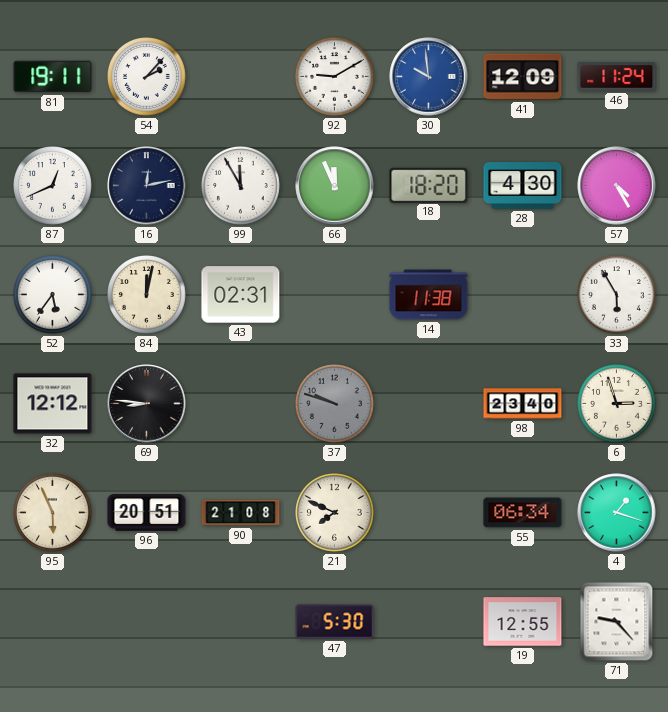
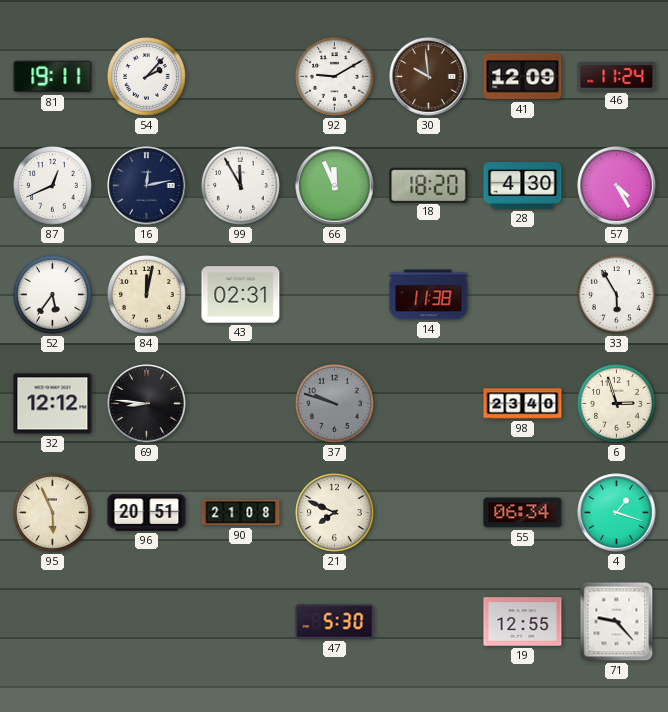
30 dial: blue -> brown
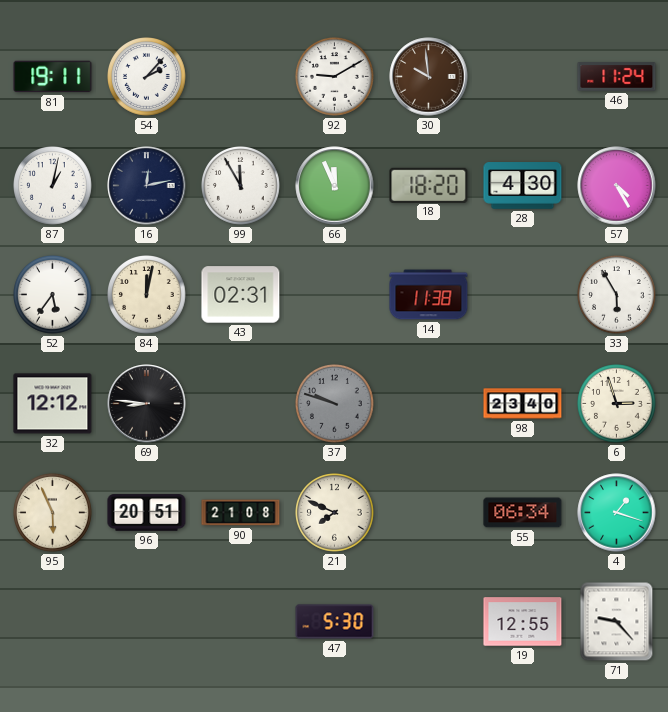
41: 12:09 -> none
87: 12:41 -> 1:02
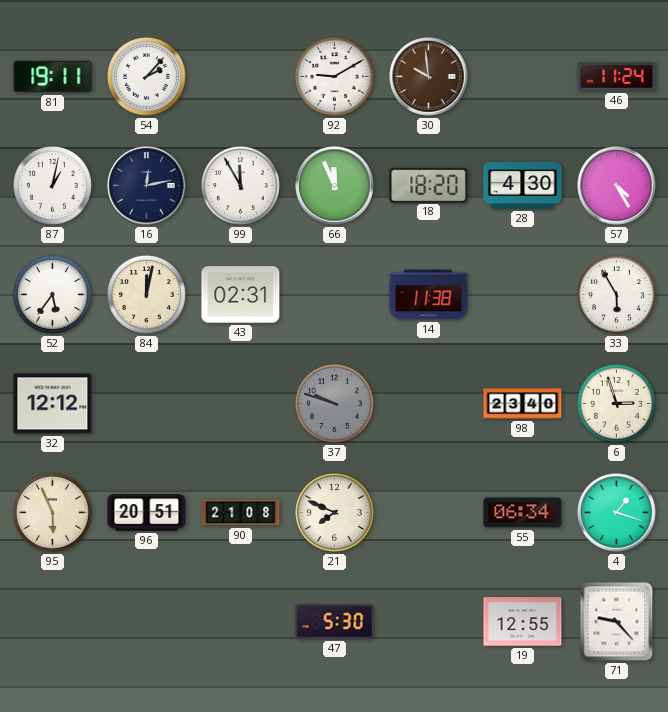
69: 8:46 -> none
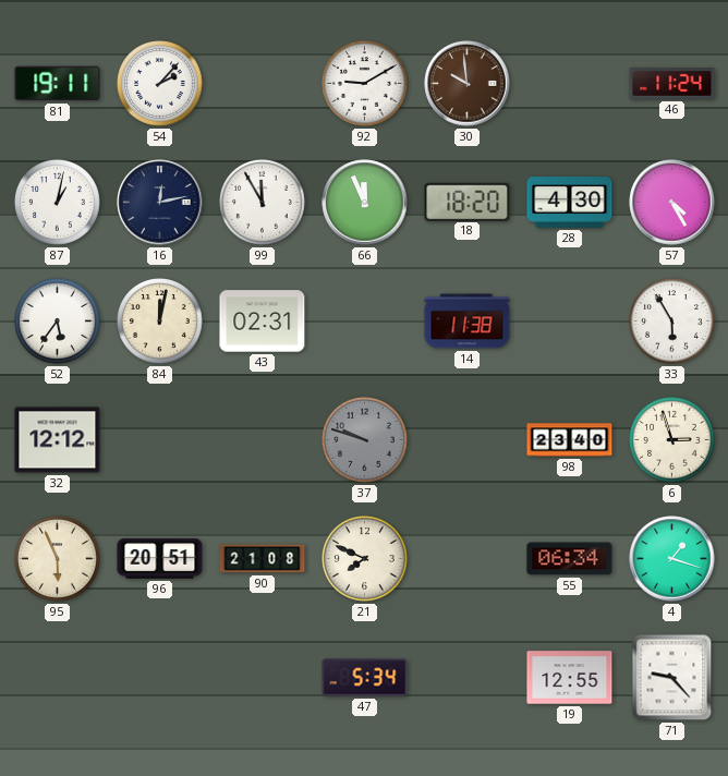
47: 5:30 -> 5:34
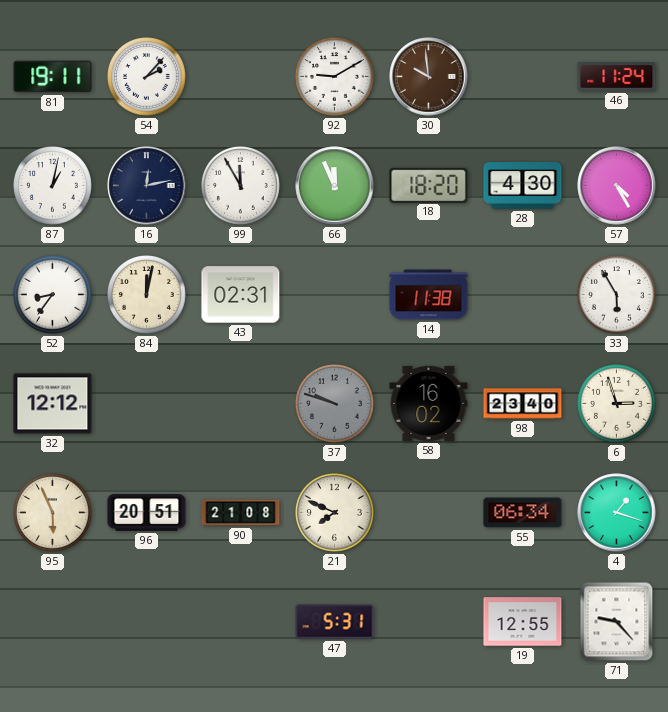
52: 5:36 -> 8:36
58: none -> 16:02
47: 5:34 -> 5:31
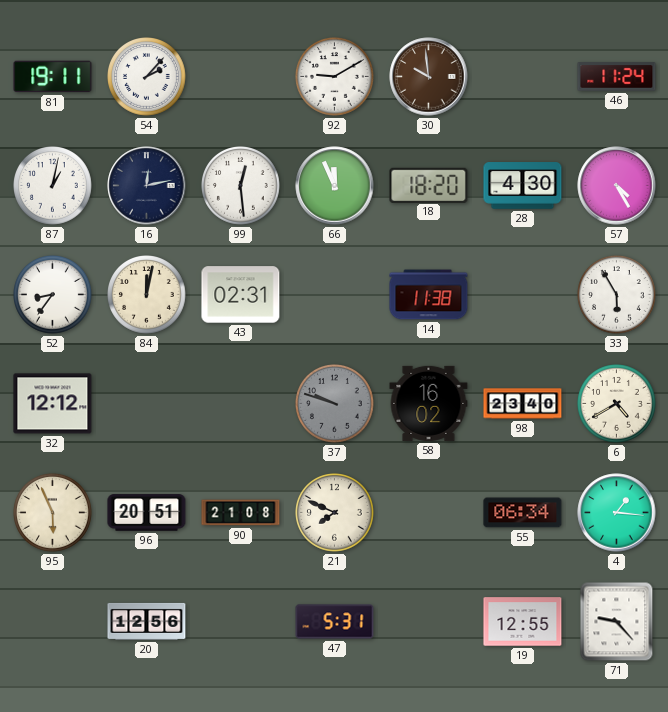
99: 11:55 -> 12:29
6: 2:57 -> 4:40
4: 1:18 -> 1:16
20: none -> 12:56
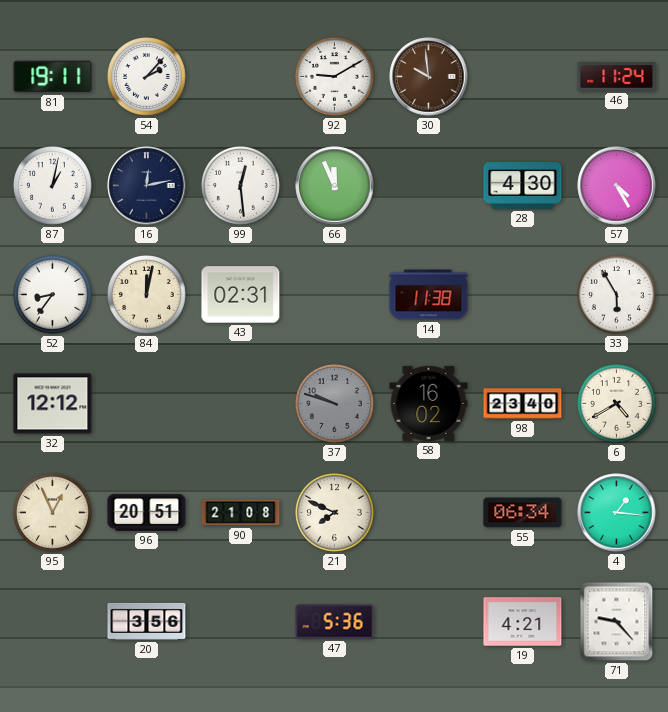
18: 18:20 -> none
95: 5:56 -> 12:56
20: 12:56 -> 3:56
47: 5:31 -> 5:36
19: 12:55 -> 4:21
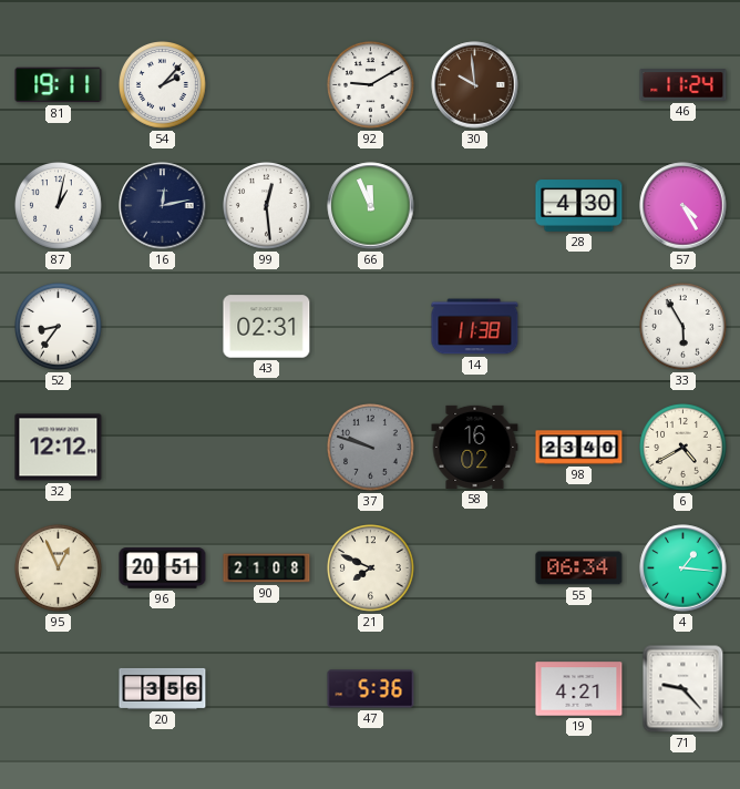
84: 12:02 -> none
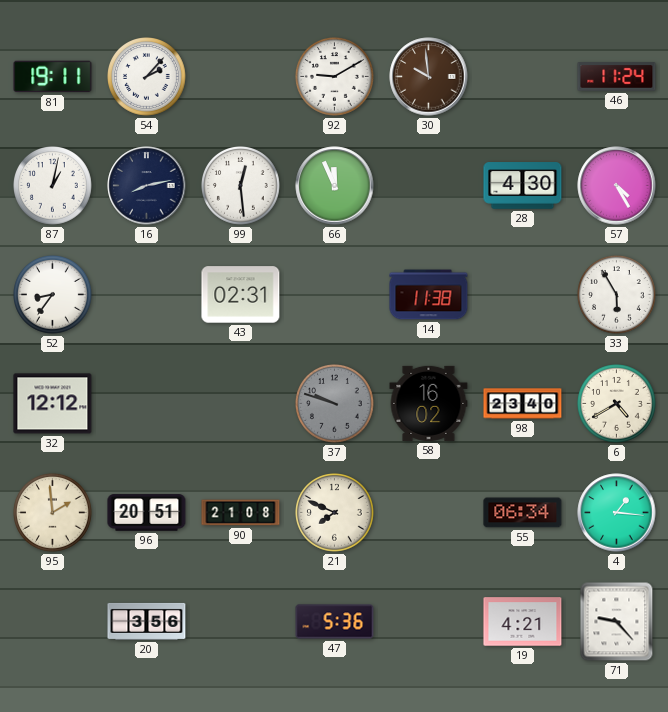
16: 12:13 -> 8:13
95: 12:56 -> 1:59
